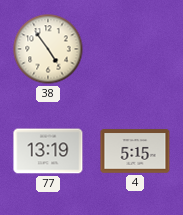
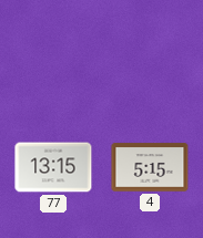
38: 4:54 -> none
77: 13:19 -> 13:15
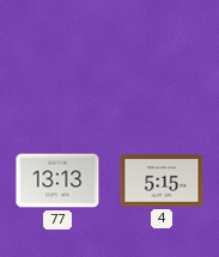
77: 13:15 -> 13:13
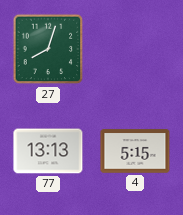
27: none -> 8:03
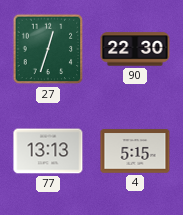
27: 8:03 -> 12:33
90: none -> 22:30
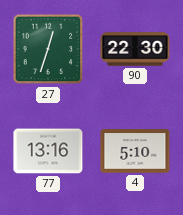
77: 13:13 -> 13:16
4: 5:15 -> 5:10
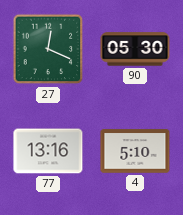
27: 12:33 -> 12:19
90: 22:30 -> 05:30
